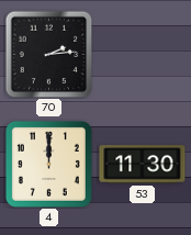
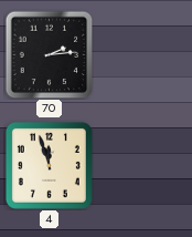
4: 12:00 -> 11:57
53: 11:30 -> none
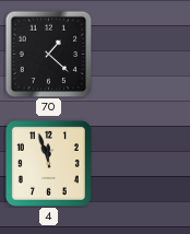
70: 2:14 -> 1:22
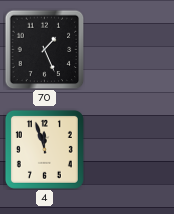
70: 1:22 -> 1:26
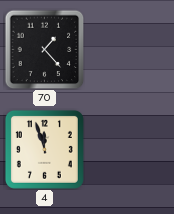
70: 1:26 -> 1:23
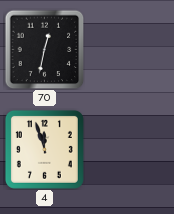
70: 1:23 -> 12:32
